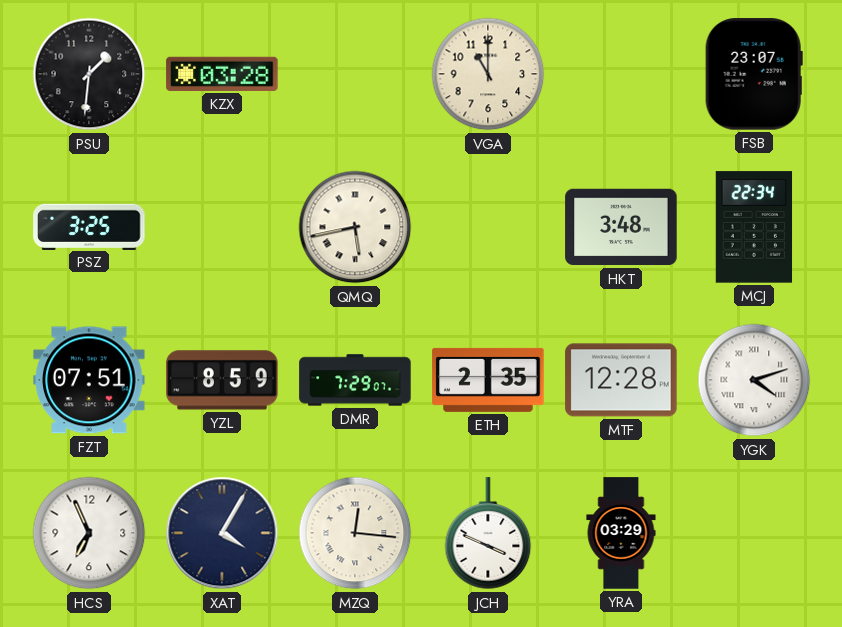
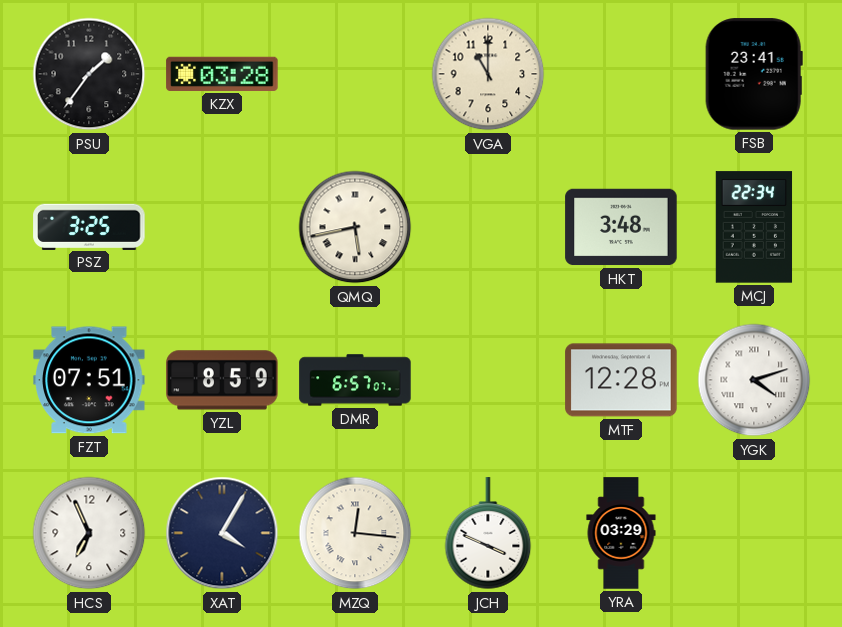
PSU: 1:31 -> 1:36
FSB: 23:07 -> 23:41
DMR: 7:29 -> 6:57
ETH: 2:35 -> none
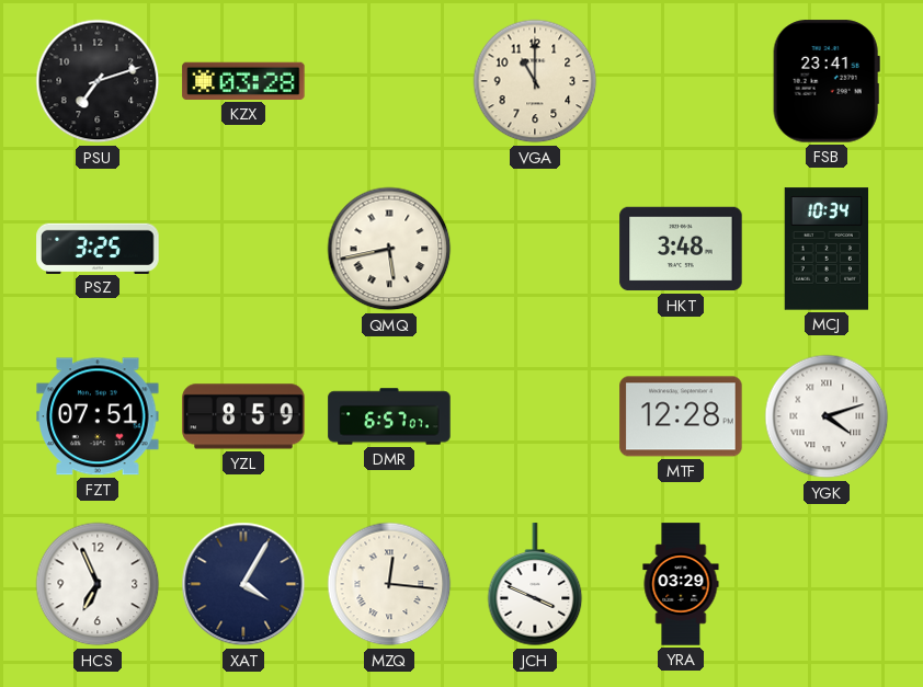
PSU: 1:36 -> 7:12
MCJ: 22:34 -> 10:34
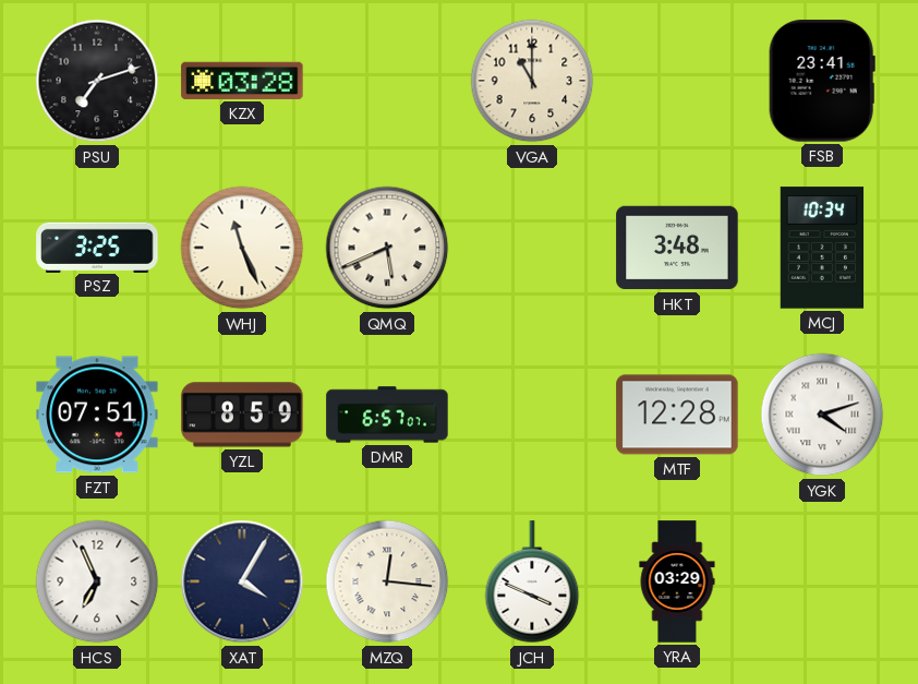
WHJ: none -> 11:26
QMQ: 5:43 -> 5:41
